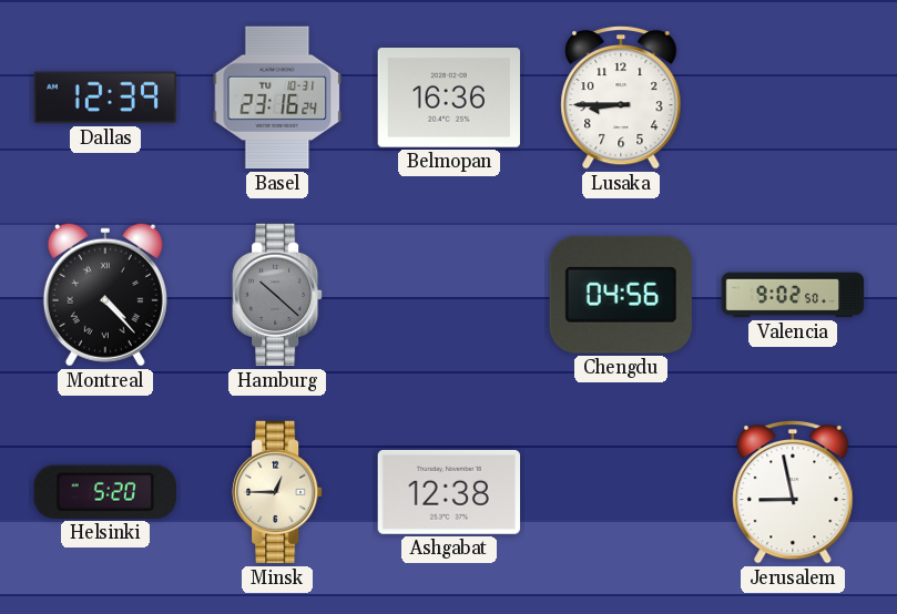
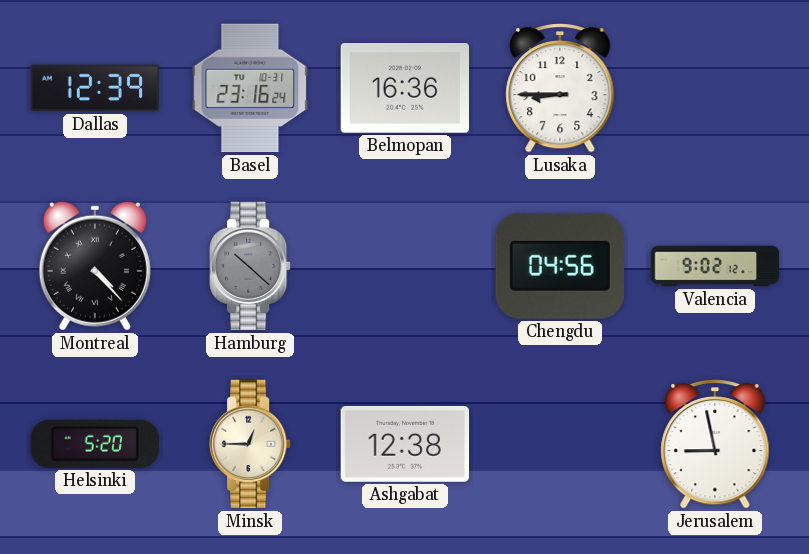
Valencia: 9:02:50 -> 9:02:12
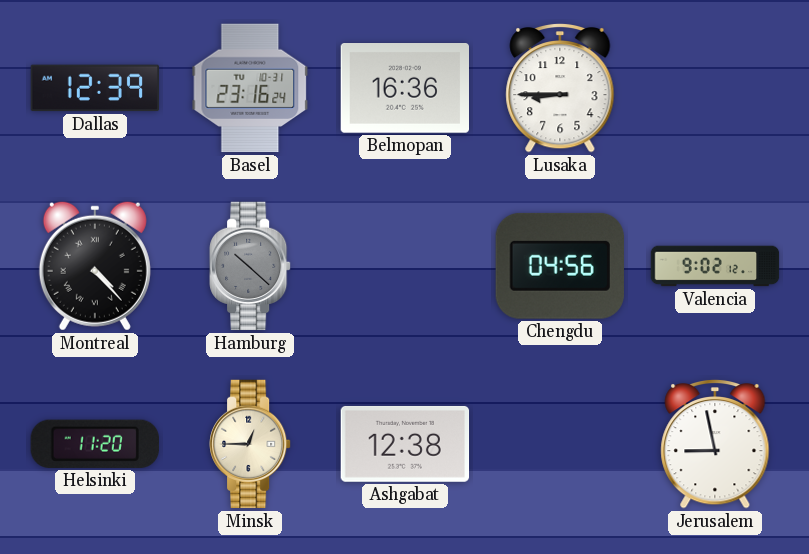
Helsinki: 5:20 -> 11:20
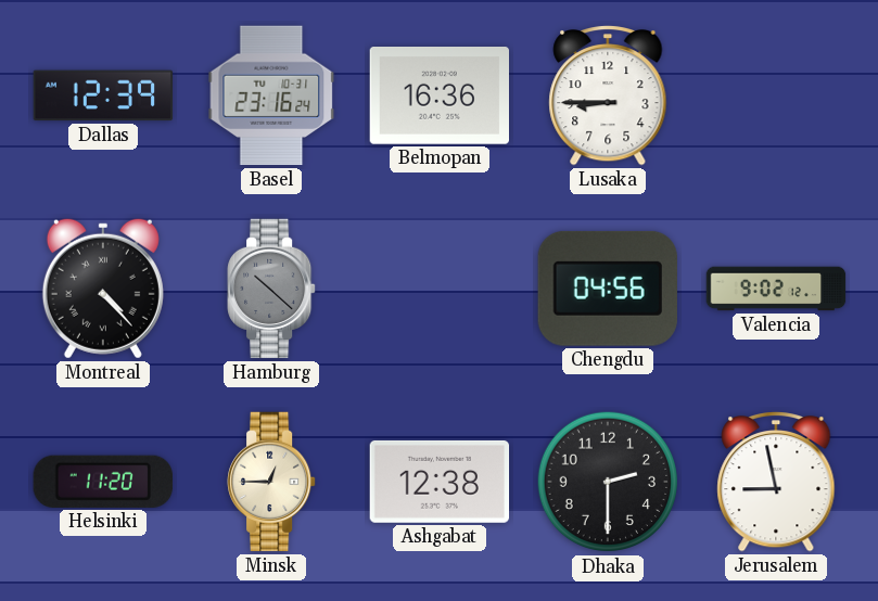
Dhaka: none -> 2:30
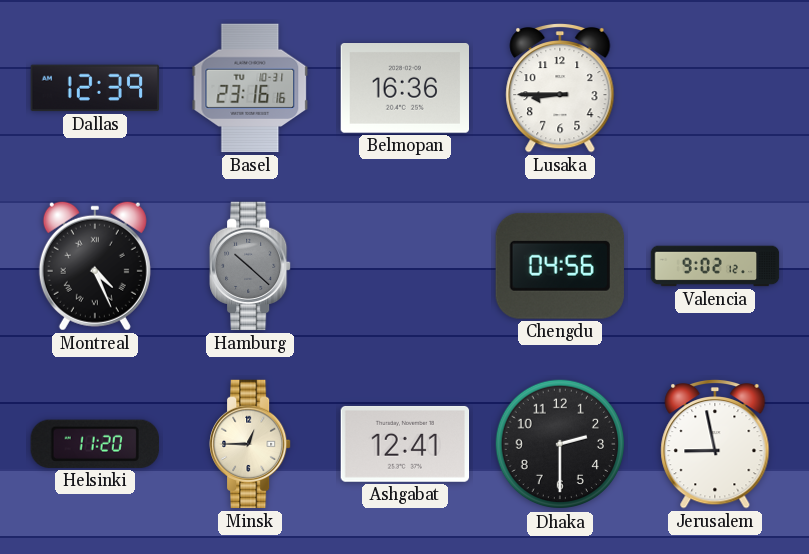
Basel: 23:16:24 -> 23:16:16
Montreal: 4:23 -> 4:26
Ashgabat: 12:38 -> 12:41
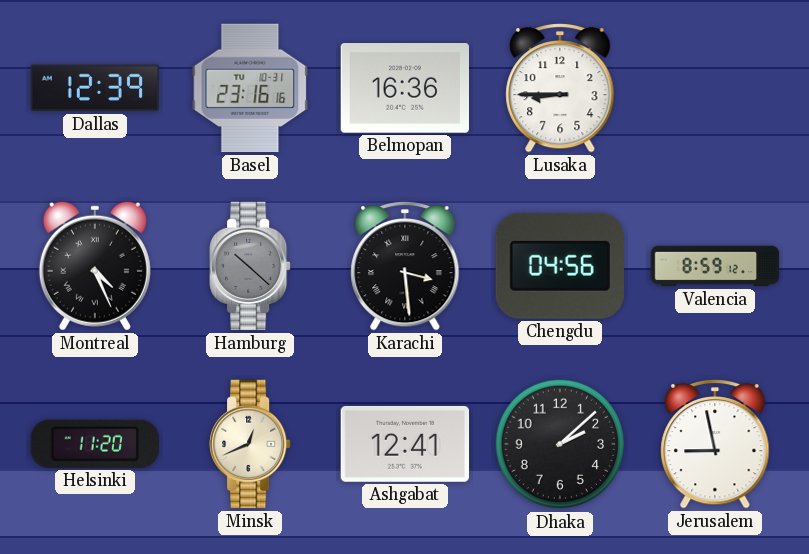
Karachi: none -> 3:29
Valencia: 9:02 -> 8:59
Minsk: 12:45 -> 12:41
Dhaka: 2:30 -> 2:08
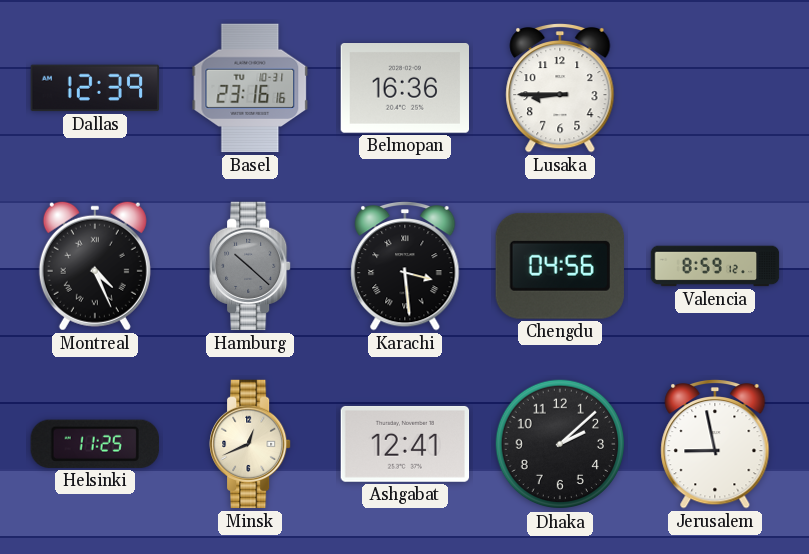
Helsinki: 11:20 -> 11:25
